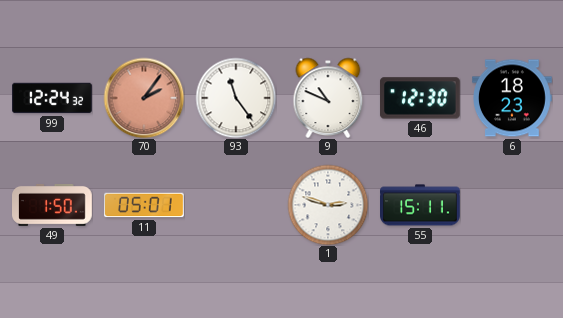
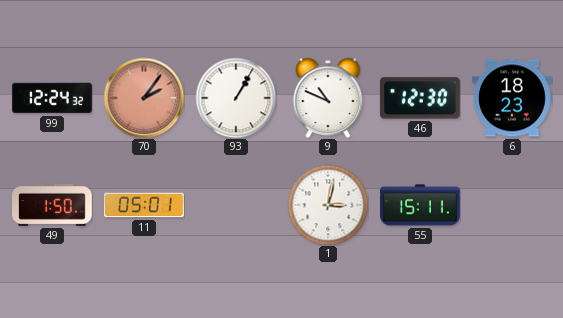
93: 11:24 -> 1:05
1: 2:48 -> 3:02
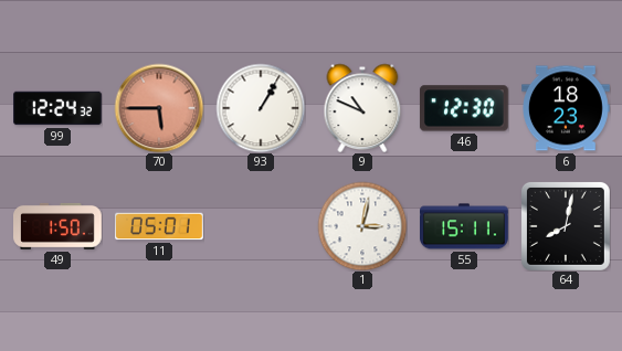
70: 2:06 -> 5:45
64: none -> 8:02
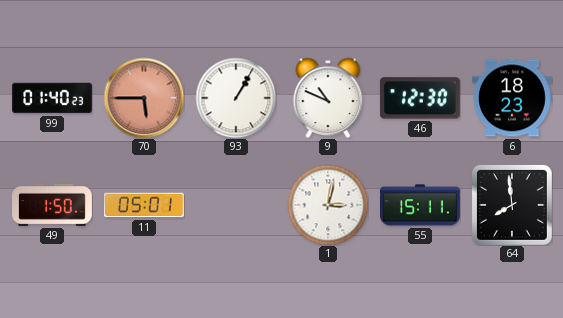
99: 12:24 -> 01:40
64: 8:02 -> 7:59
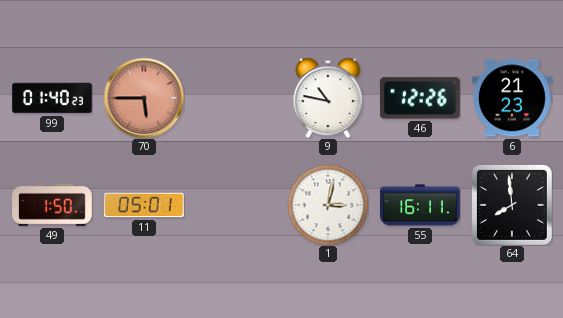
93: 1:05 -> none
9: 10:49 -> 10:47
46: 12:30 -> 12:26
6: 18:23 -> 21:23
55: 15:11 -> 16:11
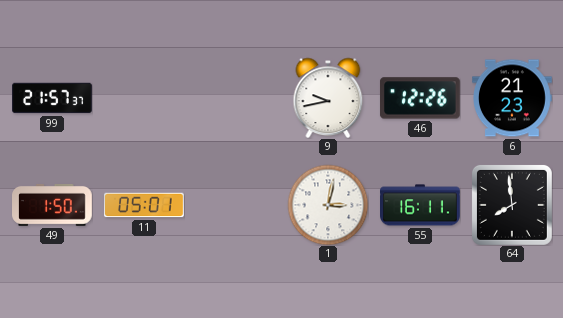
99: 01:40 -> 21:57
70: 5:45 -> none
9: 10:47 -> 9:43
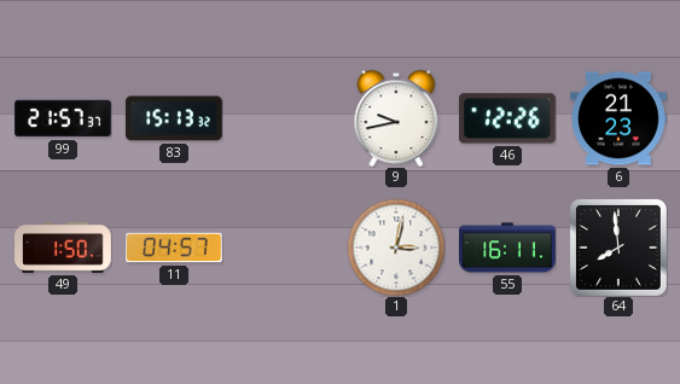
83: none -> 15:13
11: 05:01 -> 04:57
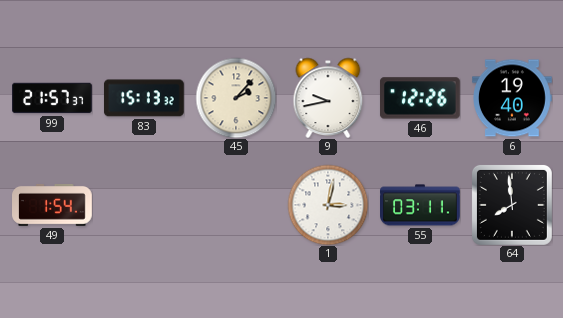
45: none -> 2:07
6: 21:23 -> 19:40
49: 1:50 -> 1:54
11: 04:57 -> none
55: 16:11 -> 03:11
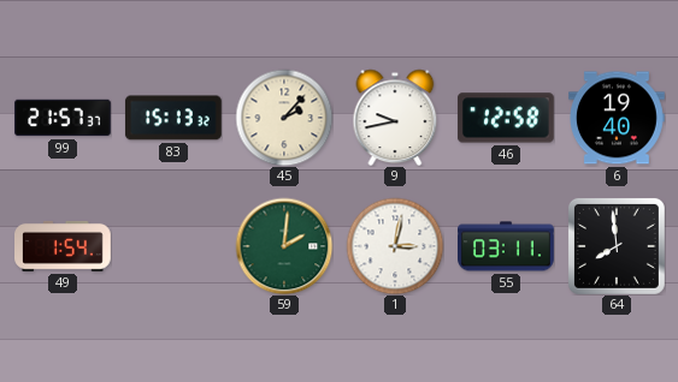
46: 12:26 -> 12:58
59: none -> 2:01
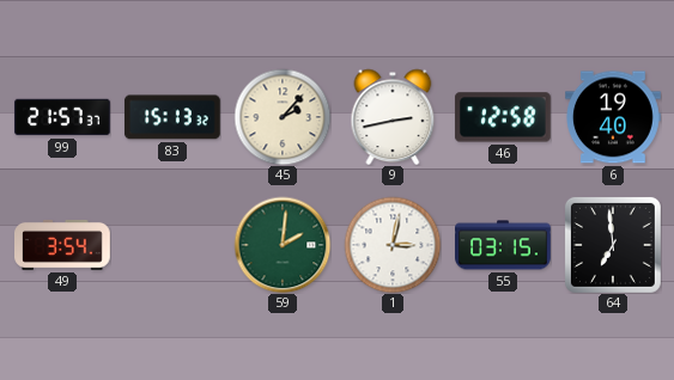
9: 9:43 -> 2:43
49: 1:54 -> 3:54
55: 03:11 -> 03:15
64: 7:59 -> 6:59
